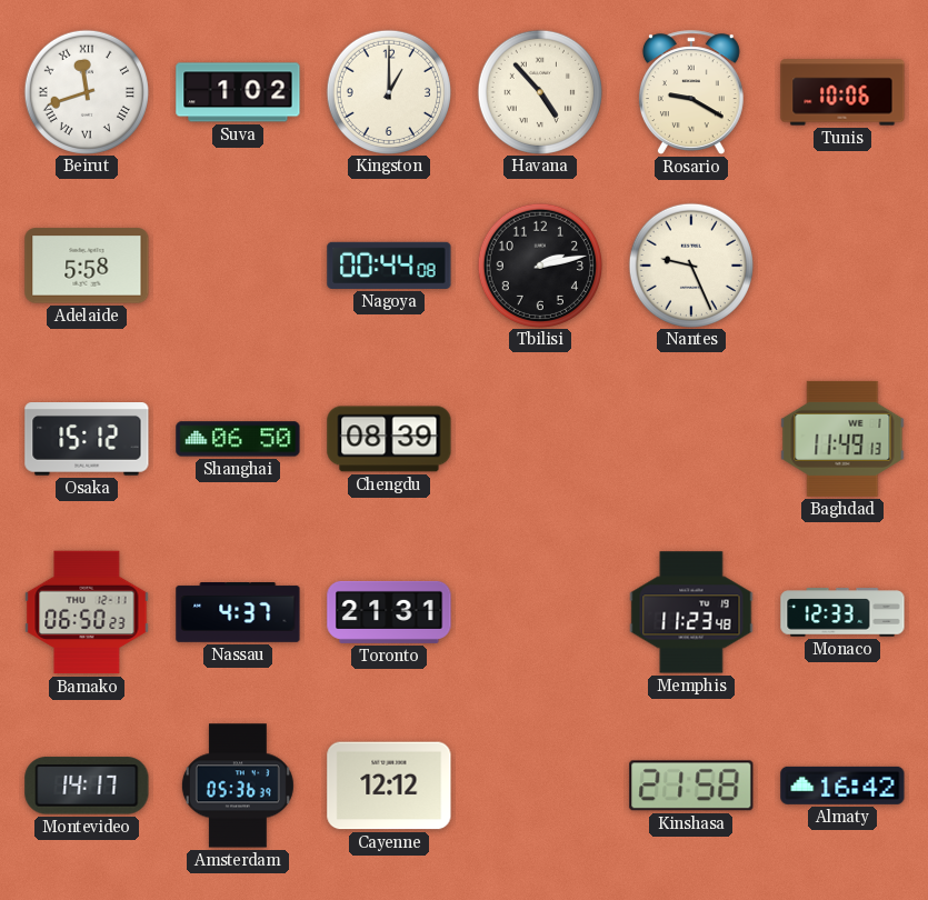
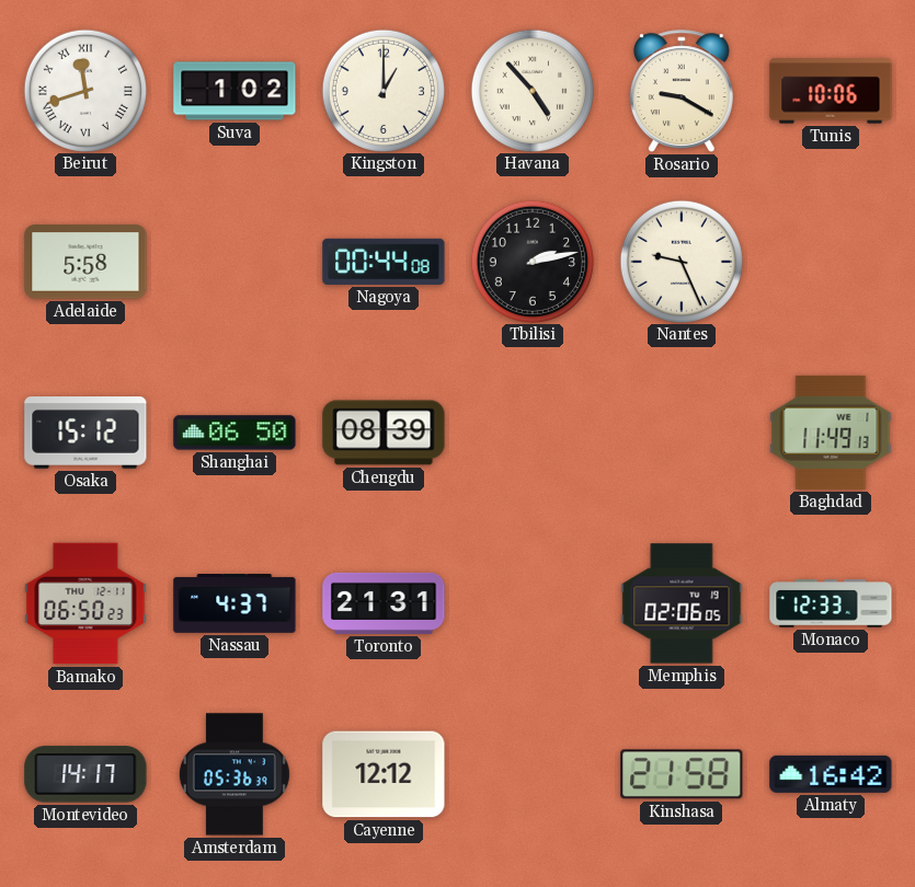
Memphis: 11:23 -> 02:06
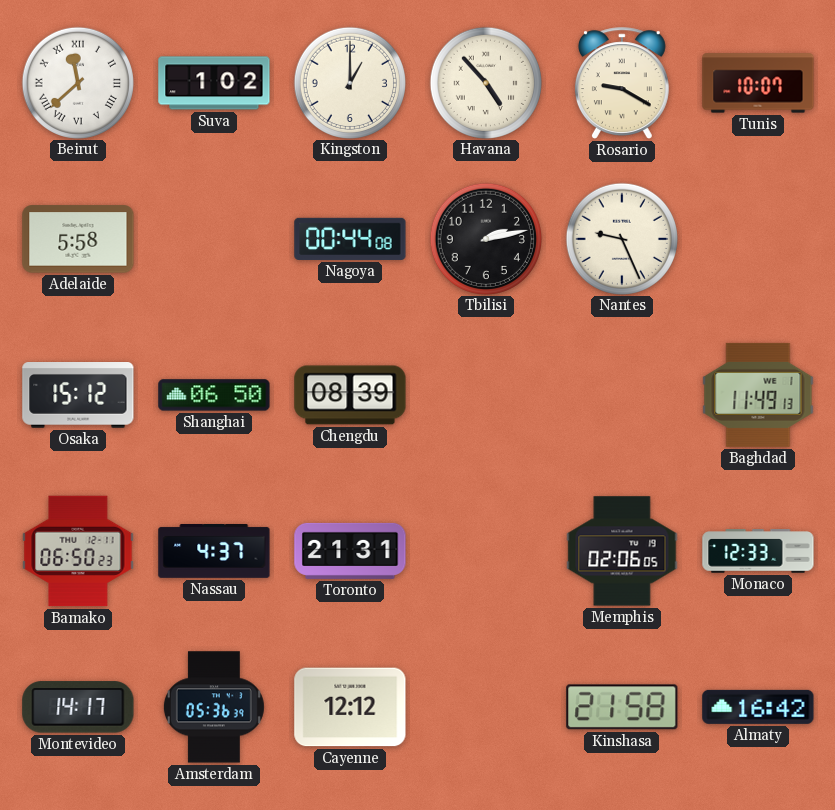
Beirut: 11:42 -> 11:38
Tunis: 10:06 -> 10:07
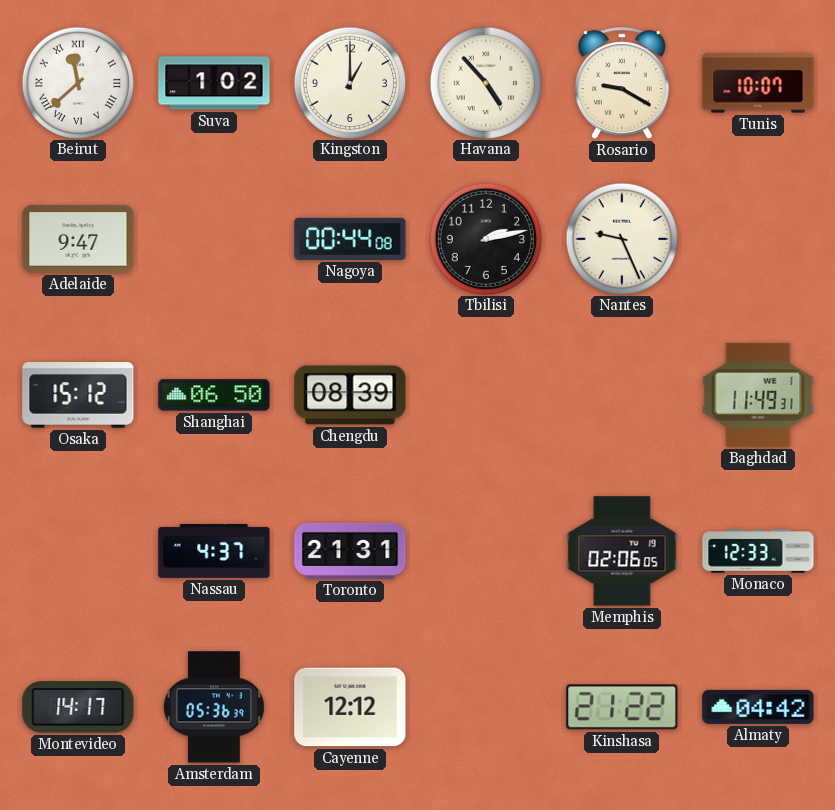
Adelaide: 5:58 -> 9:47
Baghdad: 11:49:13 -> 11:49:31
Bamako: 06:50 -> none
Kinshasa: 21:58 -> 21:22
Almaty: 16:42 -> 04:42
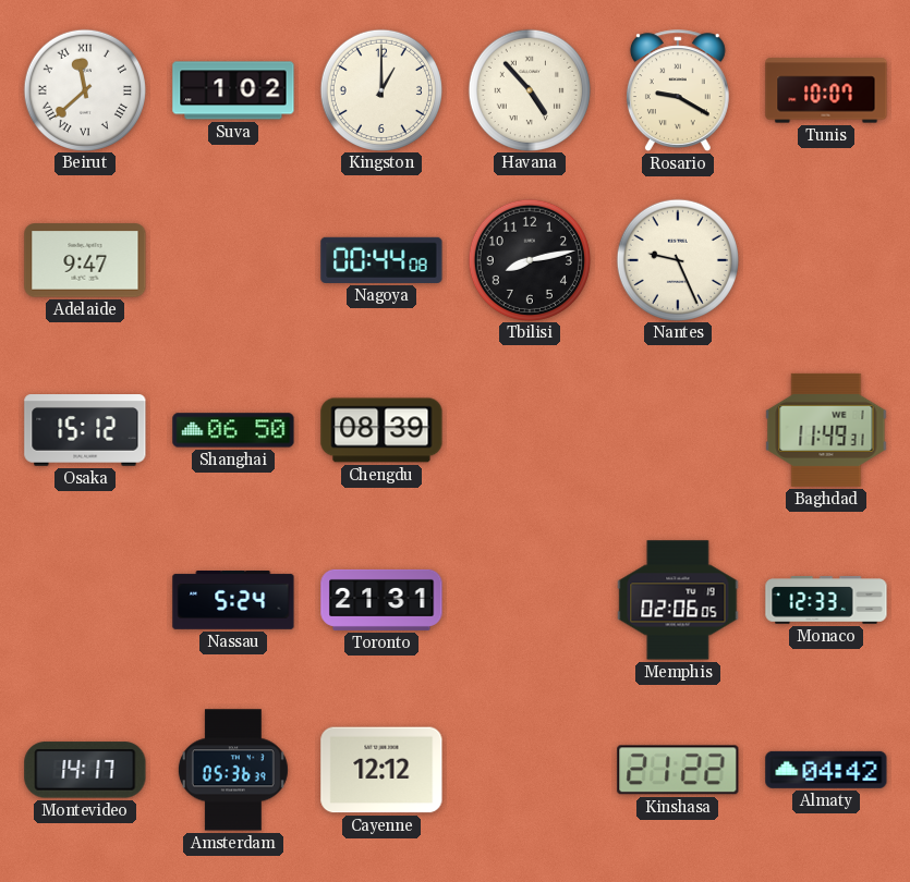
Tbilisi: 2:13 -> 8:13
Nassau: 4:37 -> 5:24
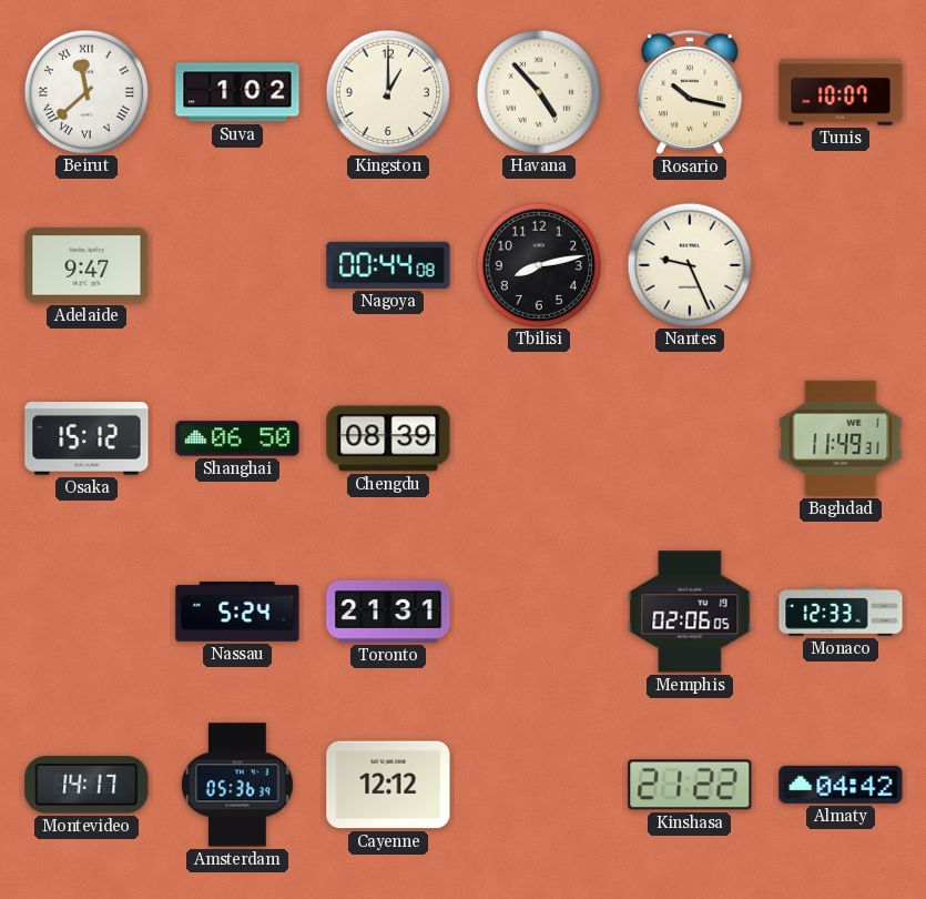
Rosario: 9:20 -> 10:17
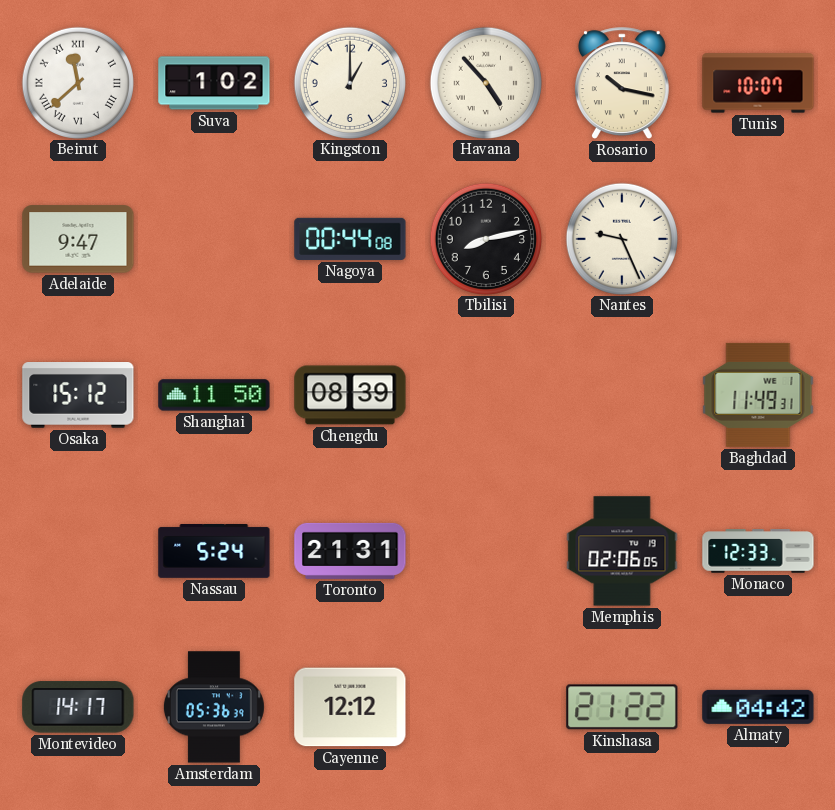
Shanghai: 06:50 -> 11:50
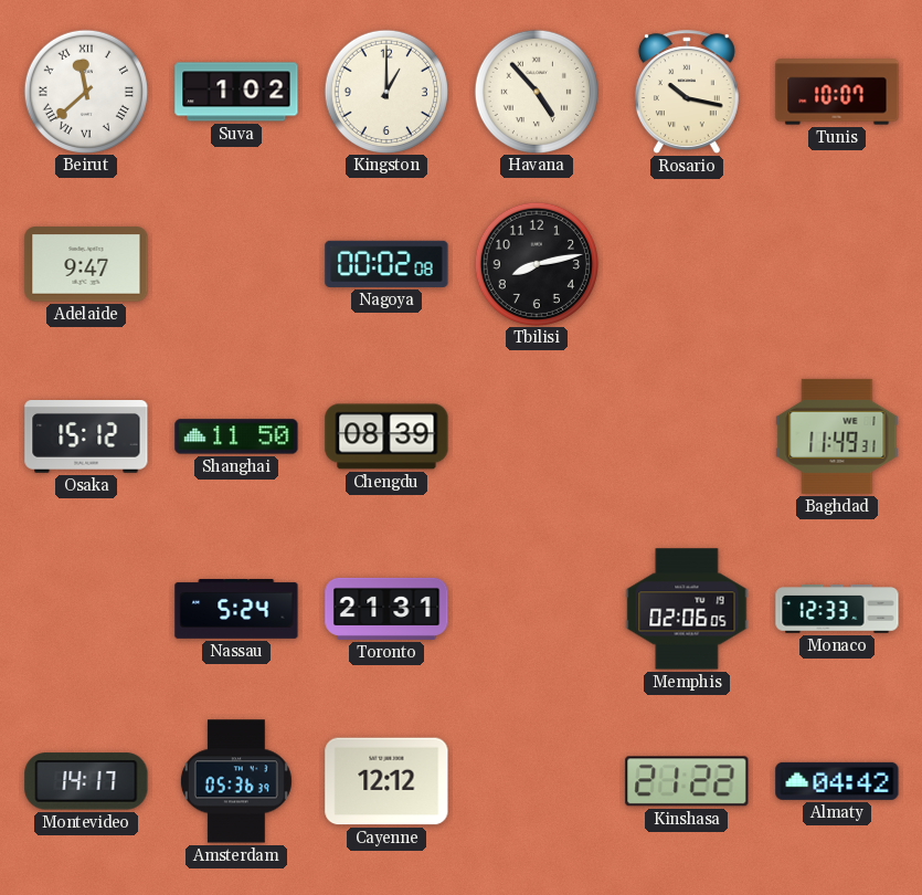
Nagoya: 00:44 -> 00:02
Nantes: 9:26 -> none
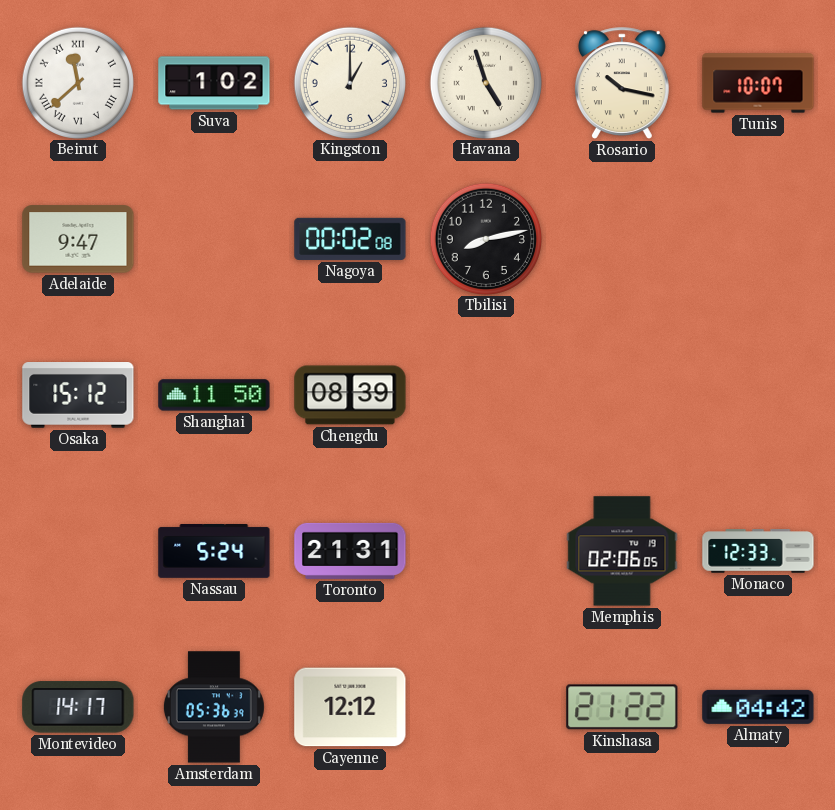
Havana: 4:53 -> 4:57
Baghdad: 11:49 -> none
